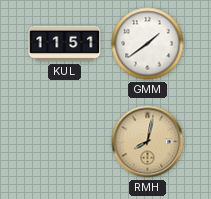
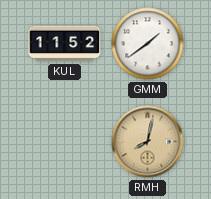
KUL: 11:51 -> 11:52
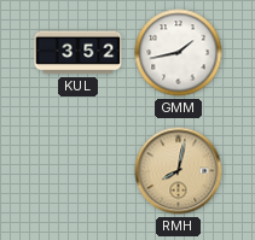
KUL: 11:52 -> 3:52
GMM: 1:39 -> 1:43
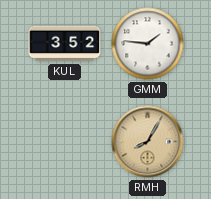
GMM: 1:43 -> 1:46
RMH: 8:02 -> 8:05
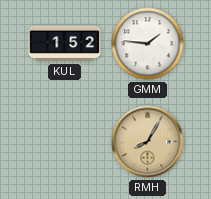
KUL: 3:52 -> 1:52
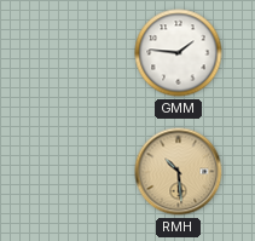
KUL: 1:52 -> none
RMH: 8:05 -> 10:29
